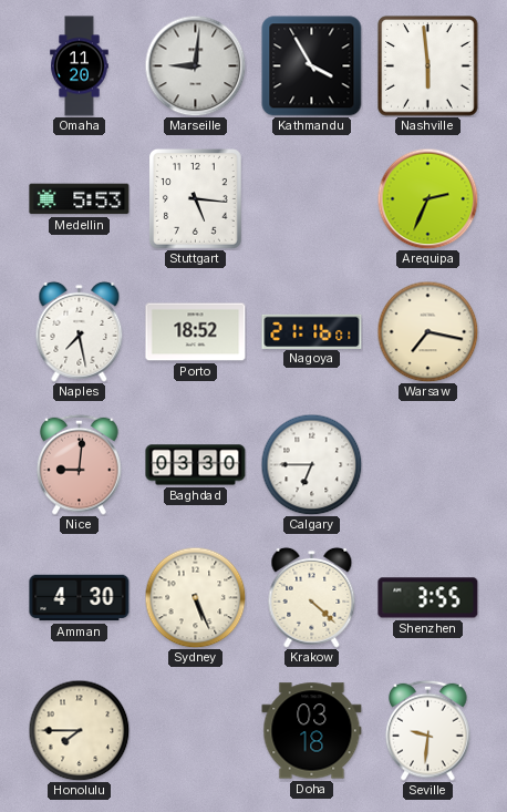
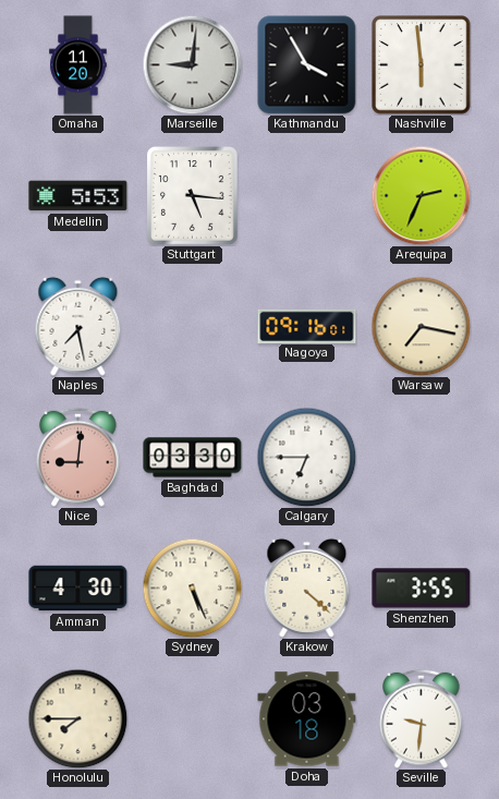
Porto: 18:52 -> none
Nagoya: 21:16 -> 09:16
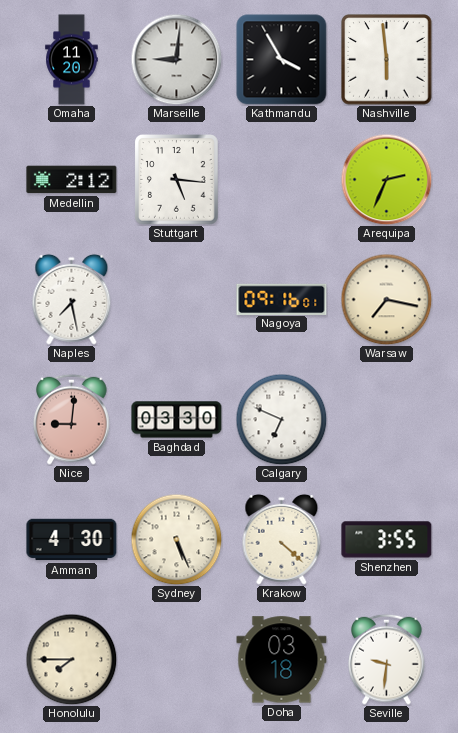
Medellin: 5:53 -> 2:12
Calgary: 6:45 -> 6:49
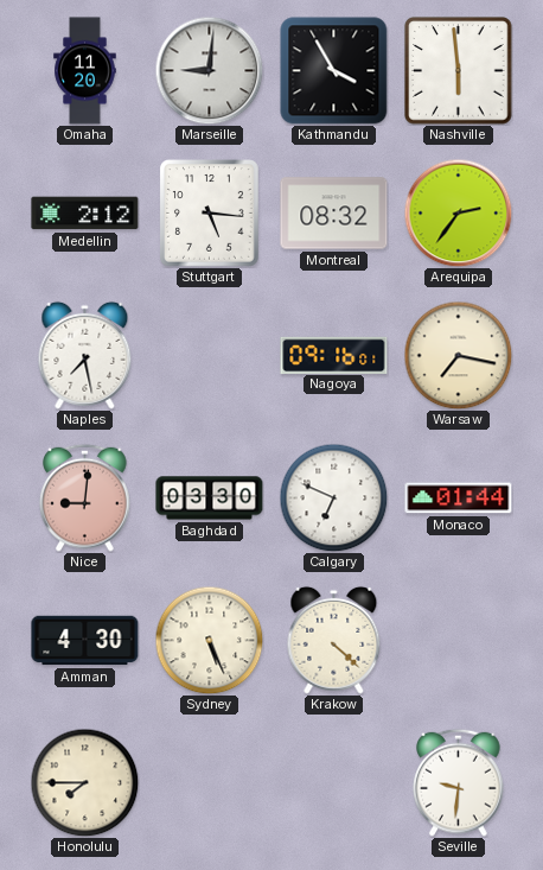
Montreal: none -> 08:32
Arequipa: 2:34 -> 2:36
Monaco: none -> 01:44
Shenzhen: 3:55 -> none
Doha: 03:18 -> none
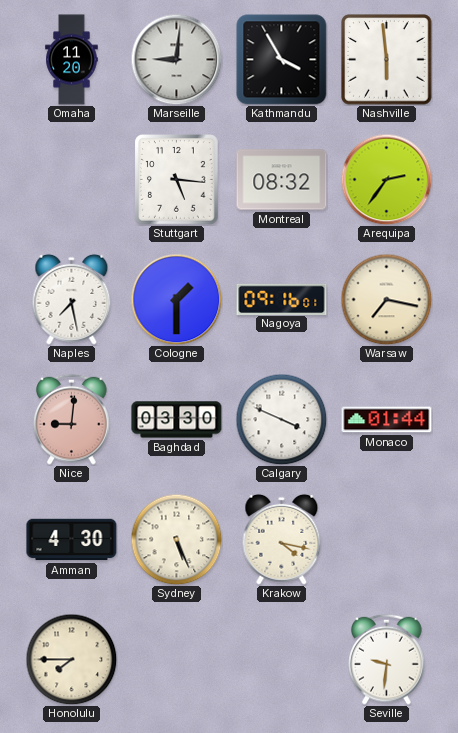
Medellin: 2:12 -> none
Cologne: none -> 1:30
Calgary: 6:49 -> 3:49
Krakow: 4:22 -> 4:17
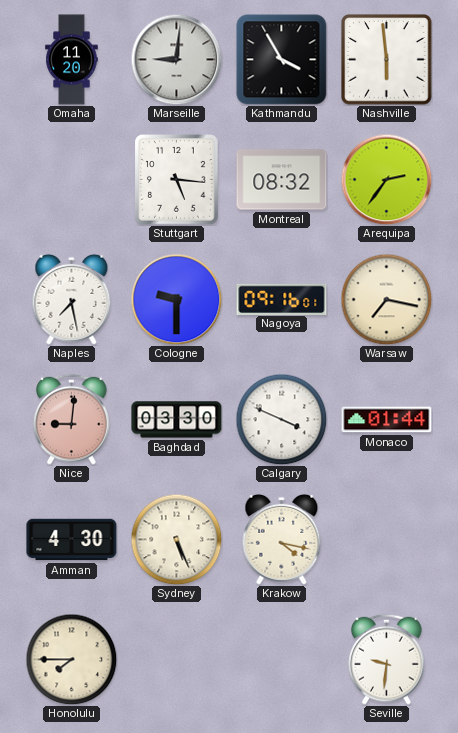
Cologne: 1:30 -> 9:30
